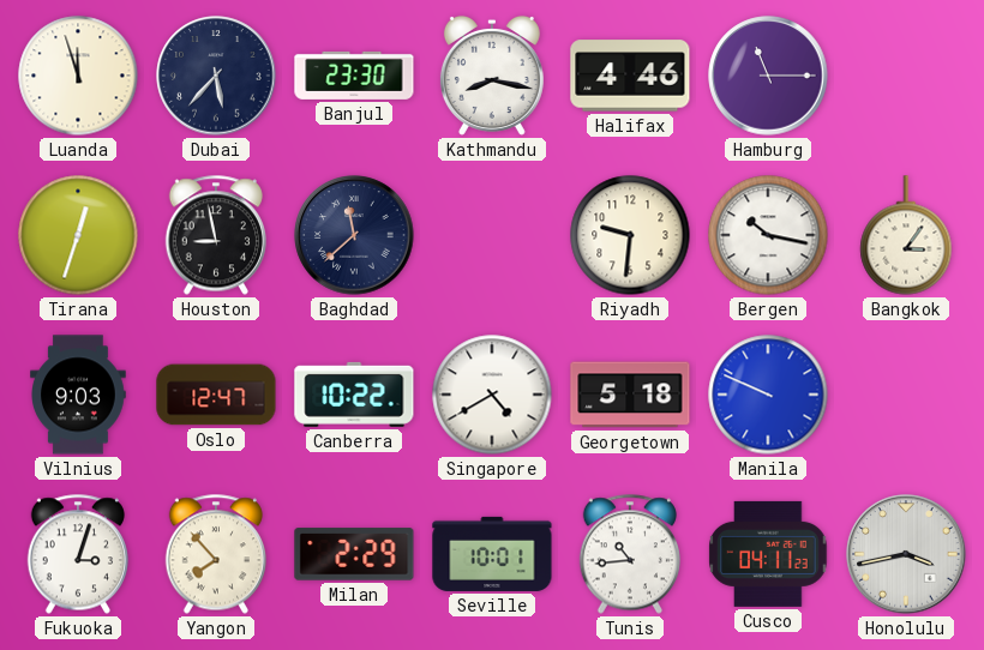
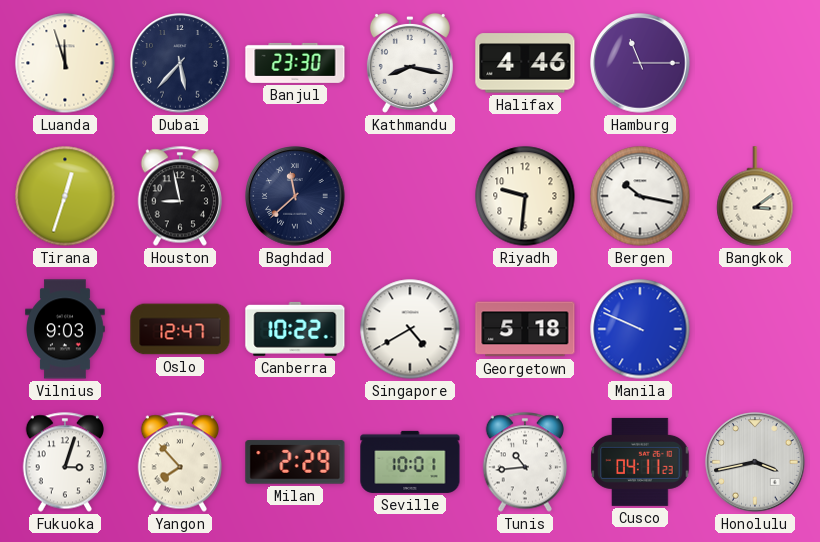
Bangkok: 3:06 -> 3:09
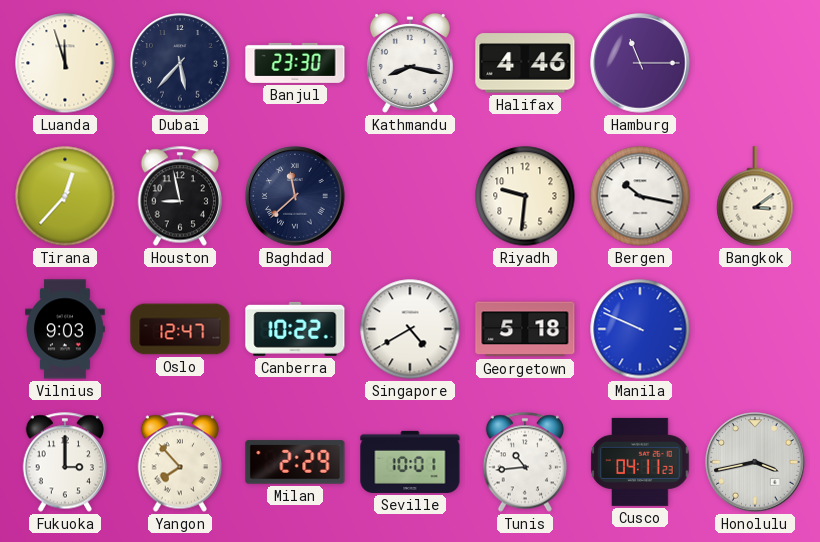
Tirana: 12:33 -> 12:37
Fukuoka: 3:03 -> 3:00
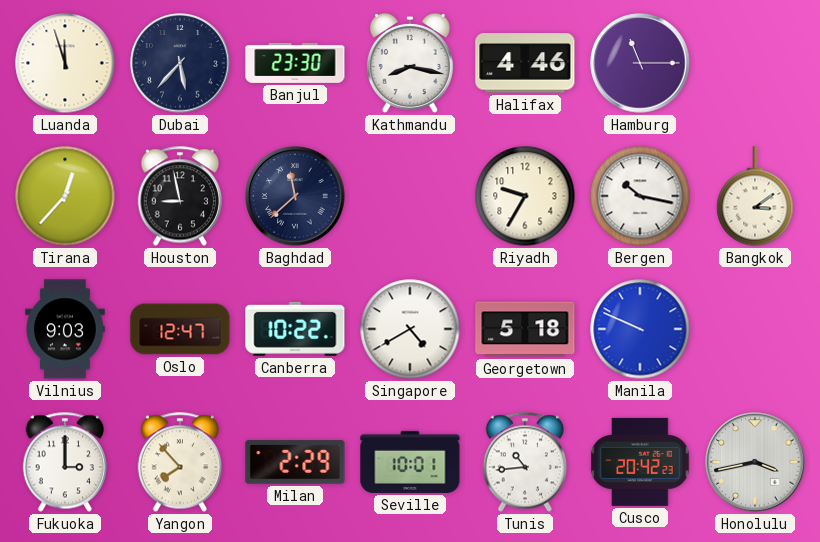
Riyadh: 9:31 -> 9:35
Cusco: 04:11 -> 20:42
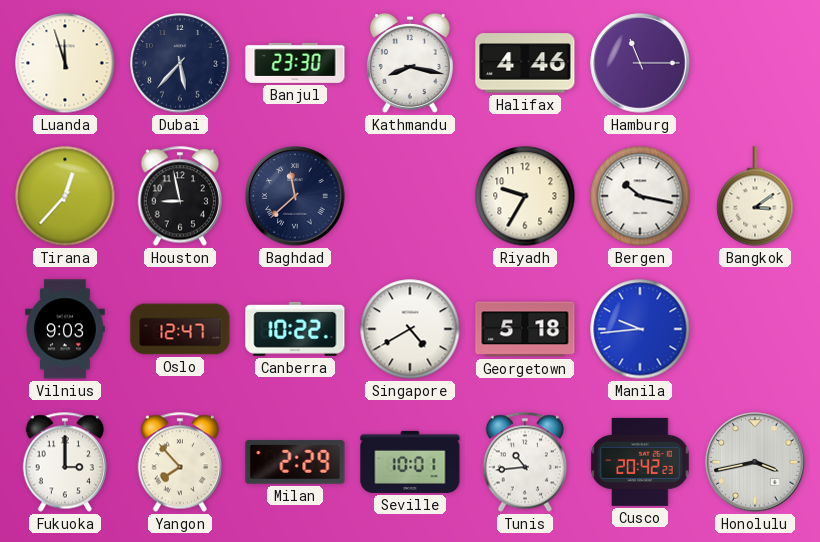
Manila: 9:49 -> 9:44
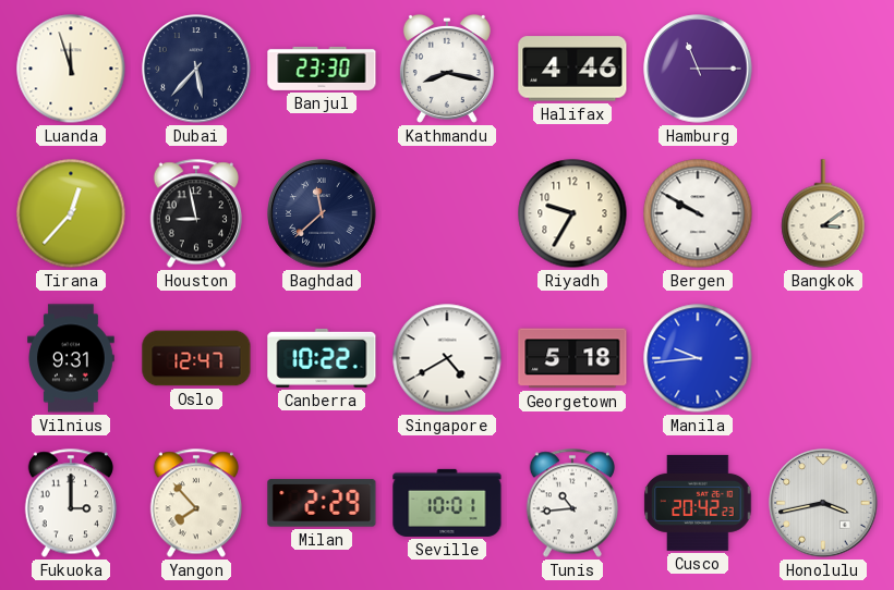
Bergen: 10:17 -> 9:50
Vilnius: 9:03 -> 9:31
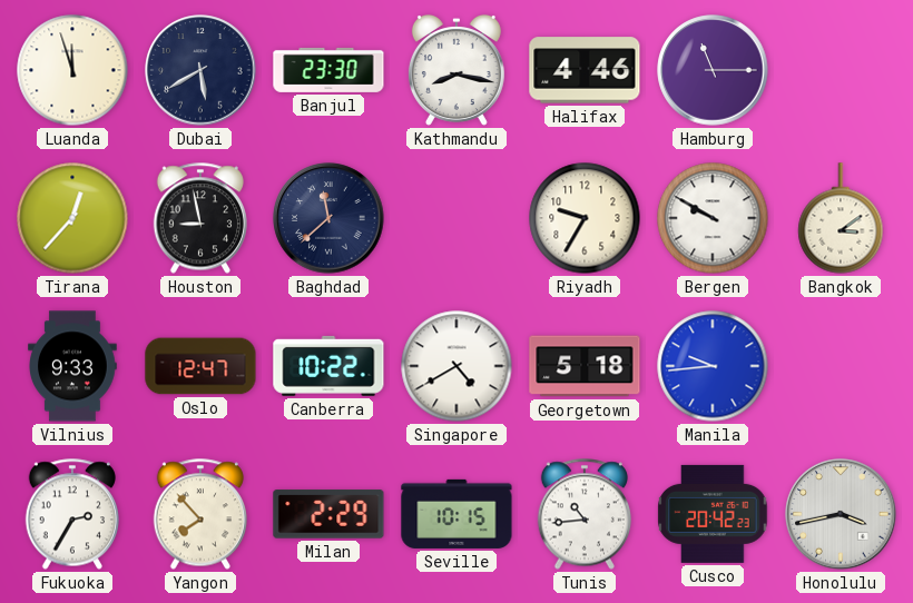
Dubai: 5:37 -> 5:40
Vilnius: 9:31 -> 9:33
Fukuoka: 3:00 -> 2:35
Seville: 10:01 -> 10:15
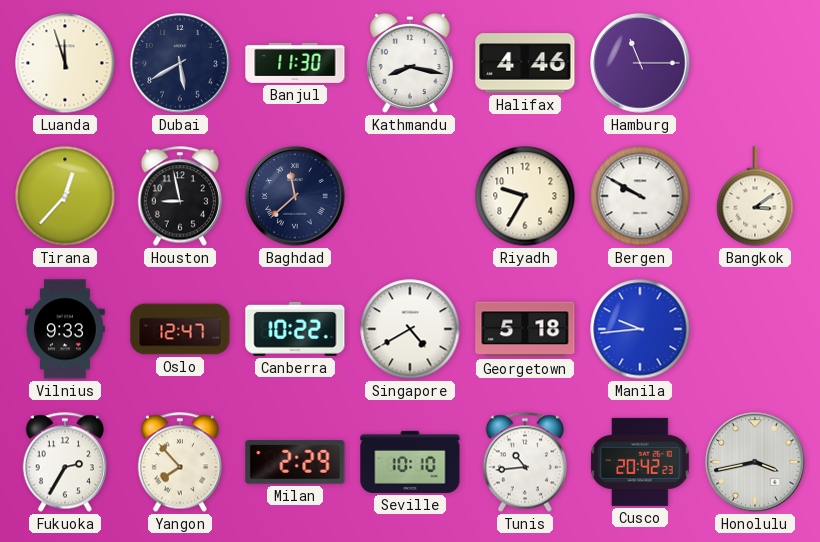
Banjul: 23:30 -> 11:30
Seville: 10:15 -> 10:10
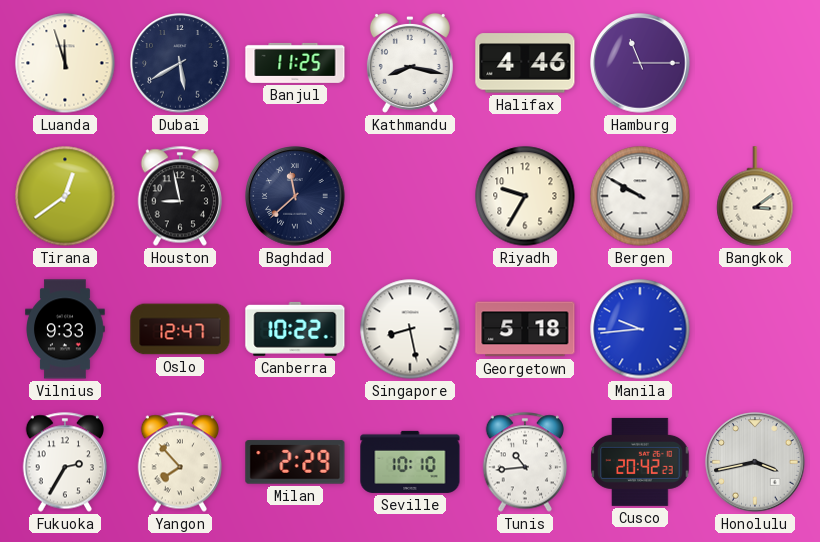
Banjul: 11:30 -> 11:25
Tirana: 12:37 -> 12:39
Singapore: 4:40 -> 8:28
